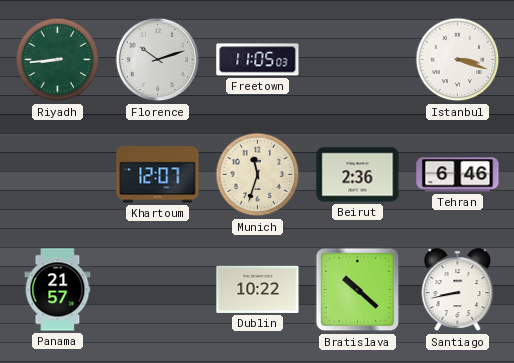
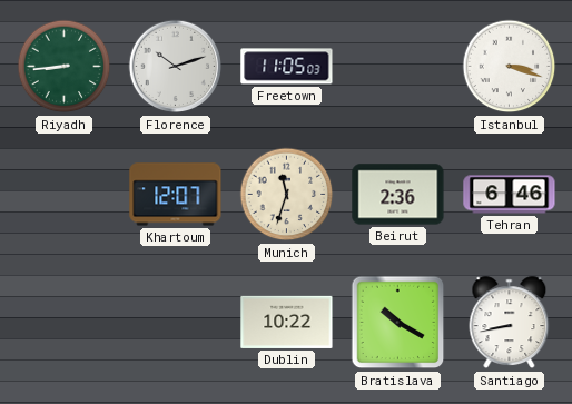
Panama: 21:57 -> none
Bratislava: 10:22 -> 10:20
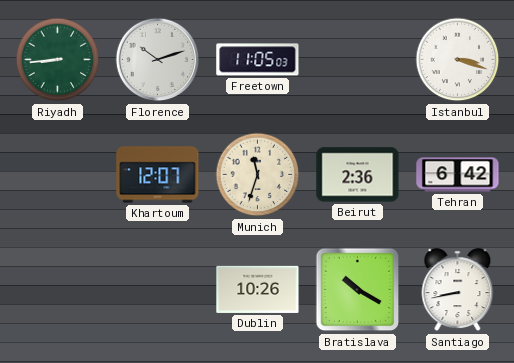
Tehran: 6:46 -> 6:42
Dublin: 10:22 -> 10:26
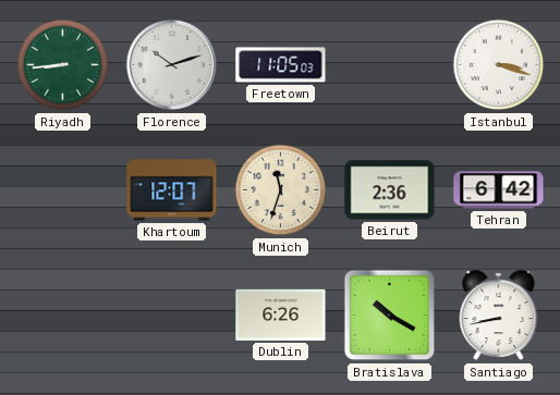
Dublin: 10:26 -> 6:26
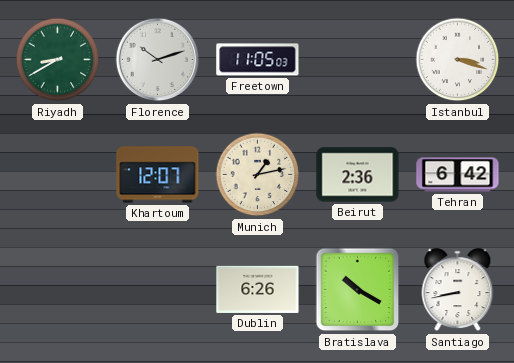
Riyadh: 8:44 -> 8:40
Munich: 11:33 -> 1:13
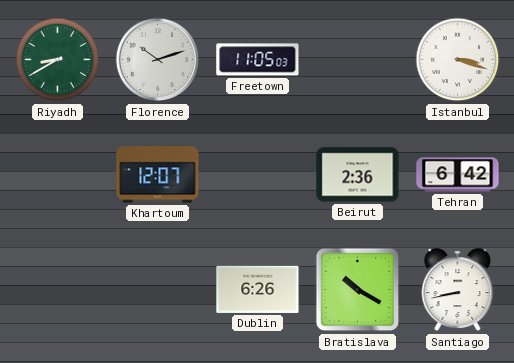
Munich: 1:13 -> none
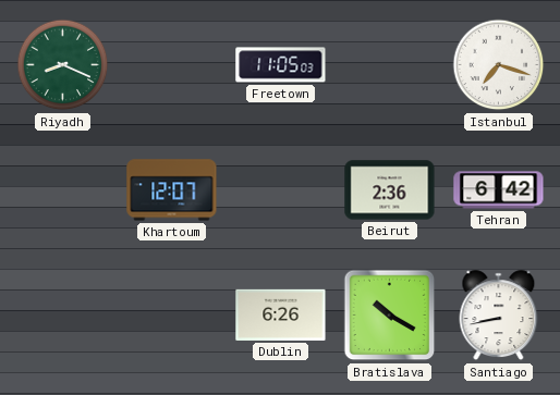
Riyadh: 8:40 -> 8:19
Florence: 10:12 -> none
Istanbul: 3:18 -> 7:18
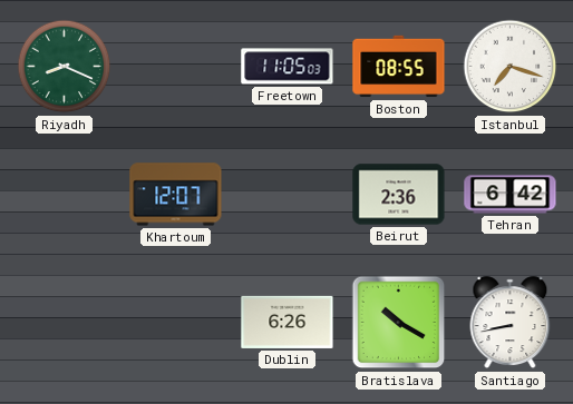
Boston: none -> 08:55
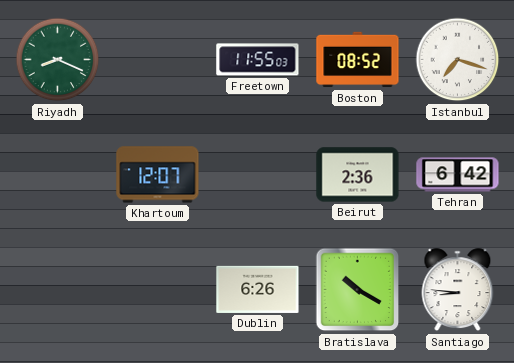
Freetown: 11:05 -> 11:55
Boston: 08:55 -> 08:52
Santiago: 8:43 -> 8:46
